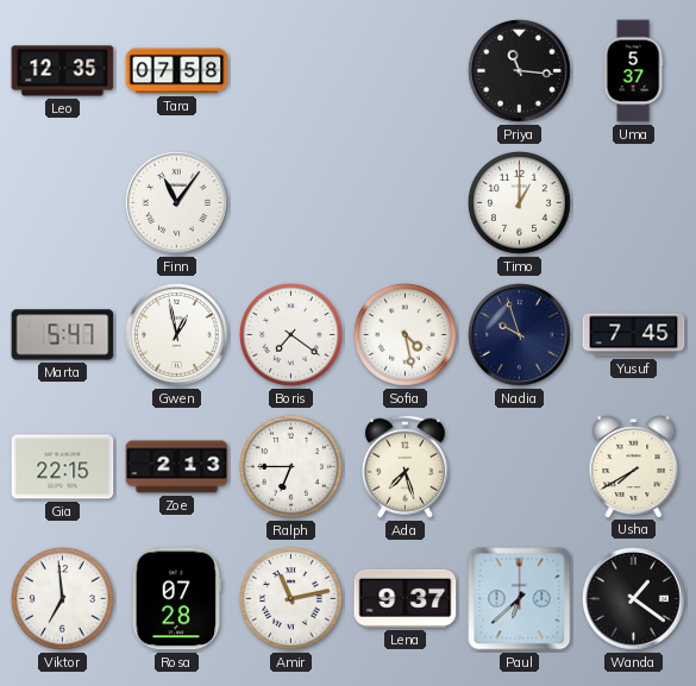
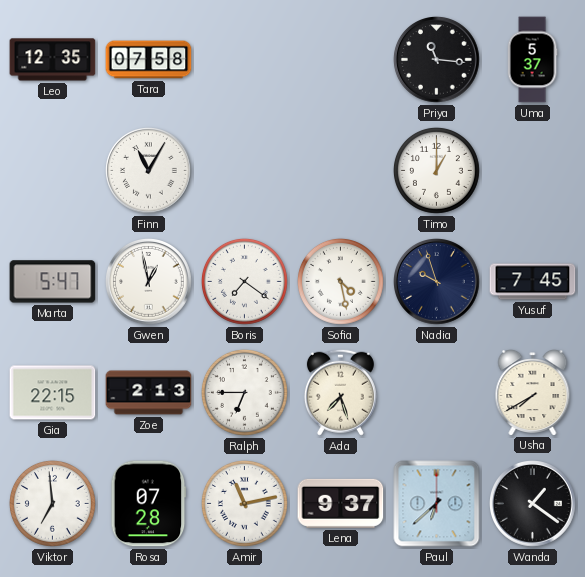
Finn: 11:06 -> 11:05
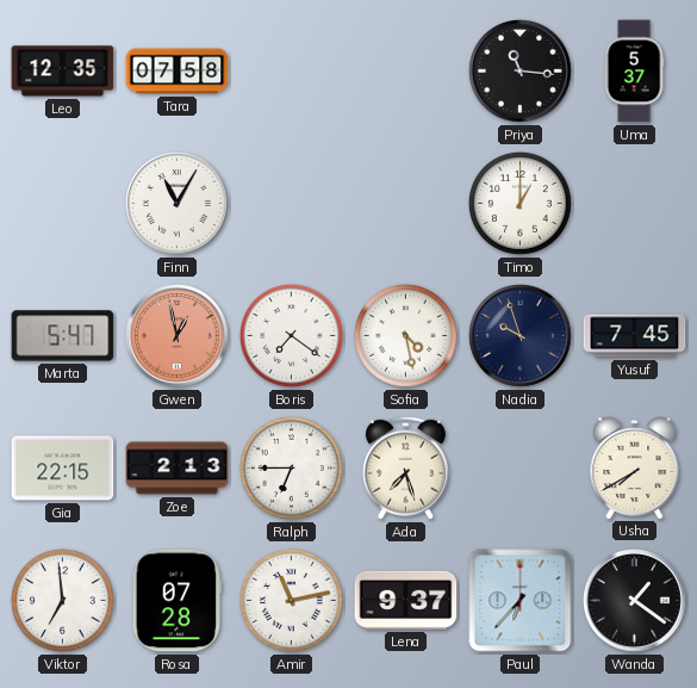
Gwen dial: white -> salmon
Paul: 6:38 -> 6:37
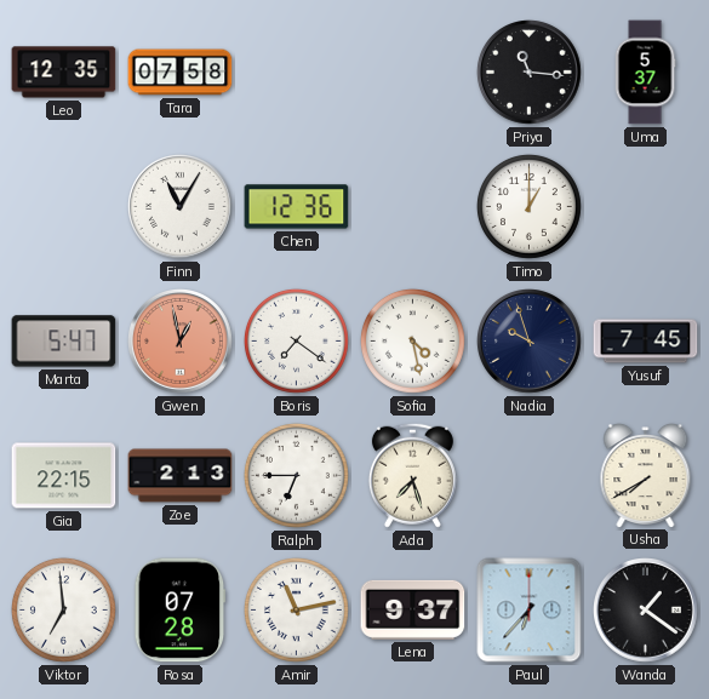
Chen: none -> 12:36
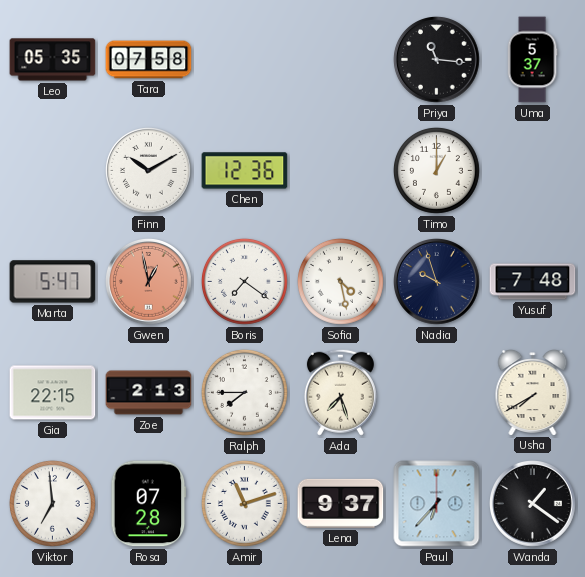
Leo: 12:35 -> 05:35
Finn: 11:05 -> 10:10
Yusuf: 7:45 -> 7:48
Ralph: 6:45 -> 7:45
Amir: 11:13 -> 11:12
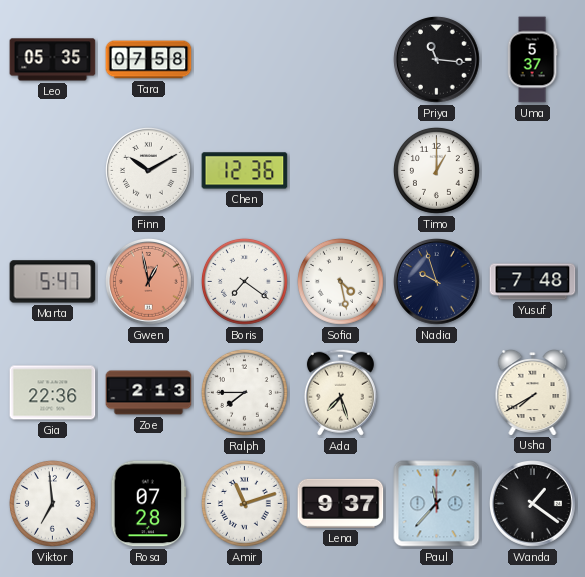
Gia: 22:15 -> 22:36
Paul: 6:37 -> 11:37
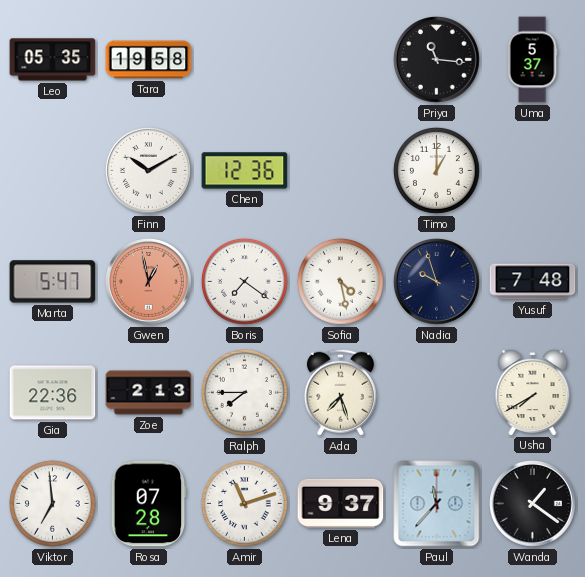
Tara: 07:58 -> 19:58
